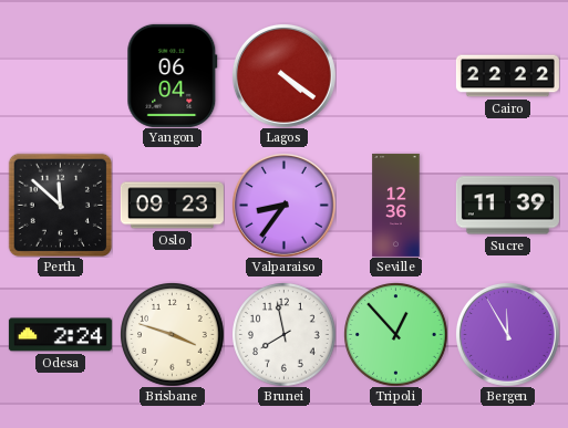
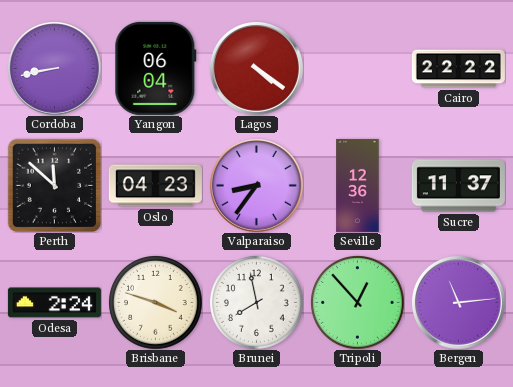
Cordoba: none -> 8:43
Oslo: 09:23 -> 04:23
Sucre: 11:39 -> 11:37
Bergen: 11:55 -> 11:14
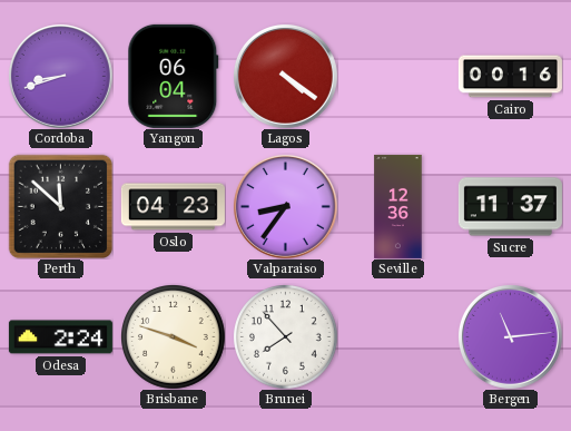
Cordoba: 8:43 -> 8:42
Cairo: 22:22 -> 00:16
Brunei: 7:58 -> 7:53
Tripoli: 12:53 -> none
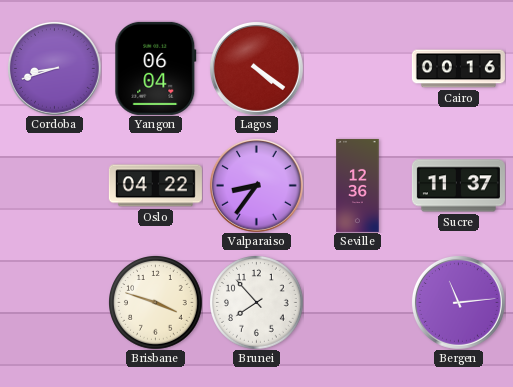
Perth: 11:52 -> none
Oslo: 04:23 -> 04:22
Odesa: 2:24 -> none
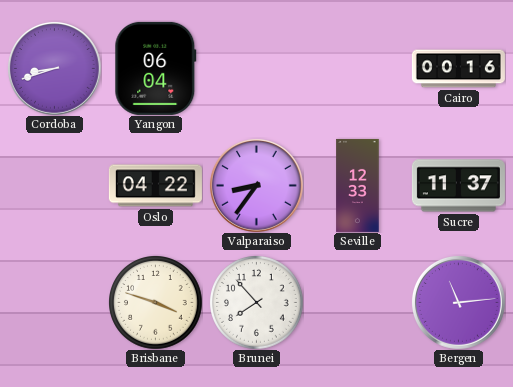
Lagos: 4:21 -> none
Seville: 12:36 -> 12:33
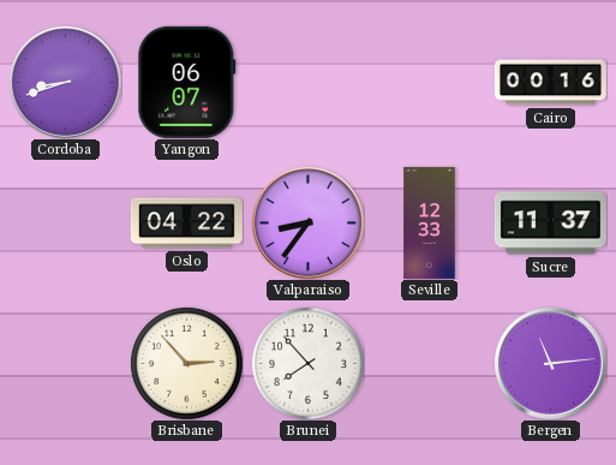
Yangon: 06:04 -> 06:07
Brisbane: 3:48 -> 2:53
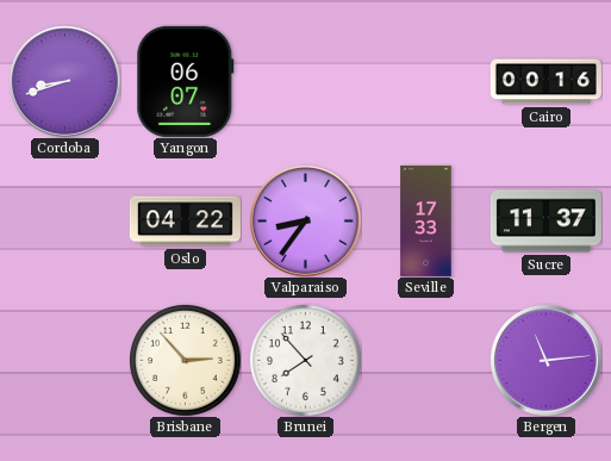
Seville: 12:33 -> 17:33
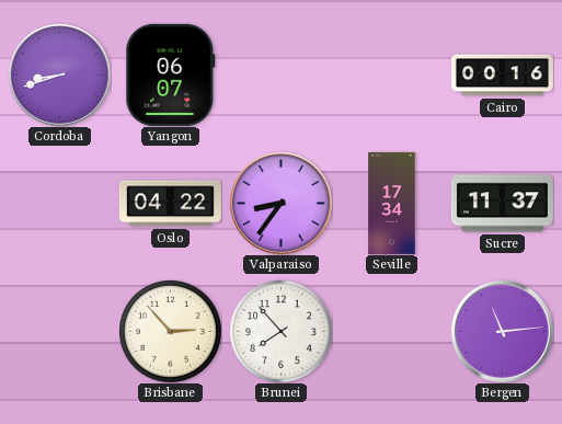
Seville: 17:33 -> 17:34
